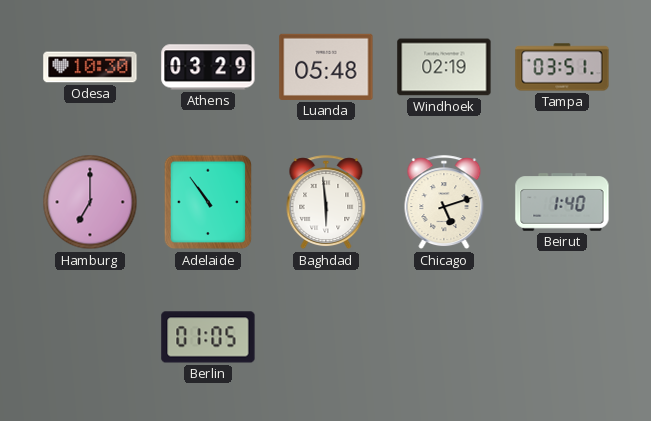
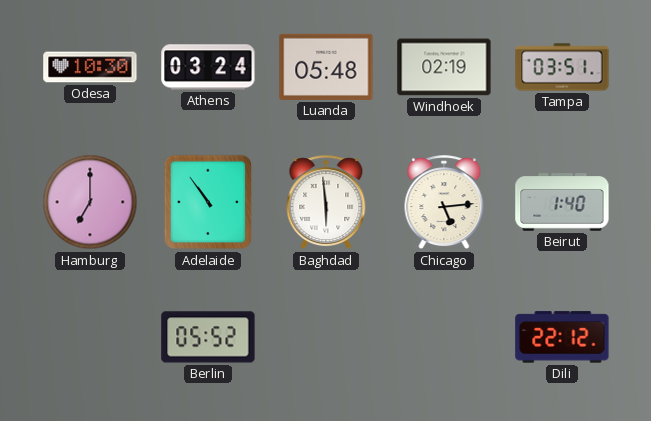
Athens: 03:29 -> 03:24
Chicago: 5:12 -> 5:14
Berlin: 01:05 -> 05:52
Dili: none -> 22:12
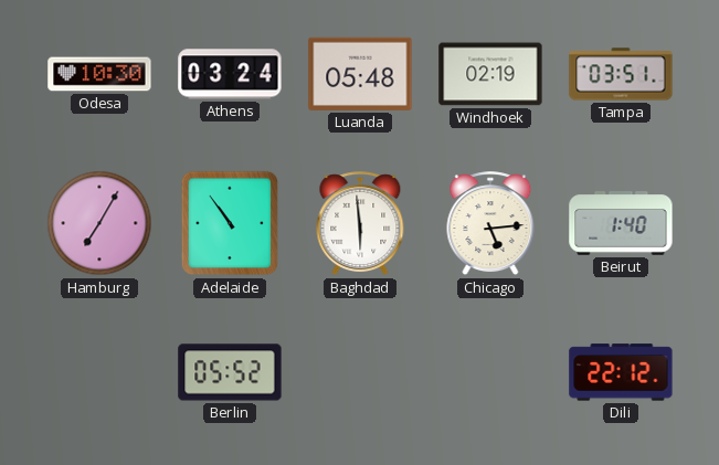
Hamburg: 7:00 -> 7:05
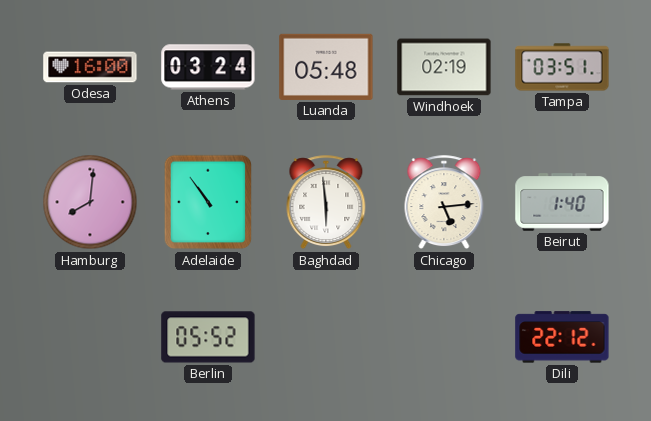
Odesa: 10:30 -> 16:00
Hamburg: 7:05 -> 8:01
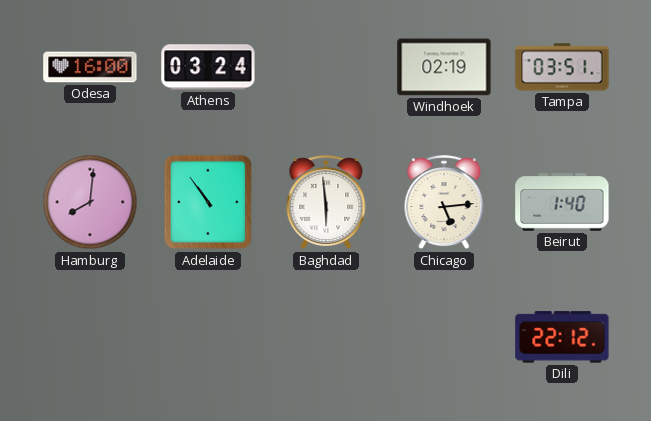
Luanda: 05:48 -> none
Berlin: 05:52 -> none
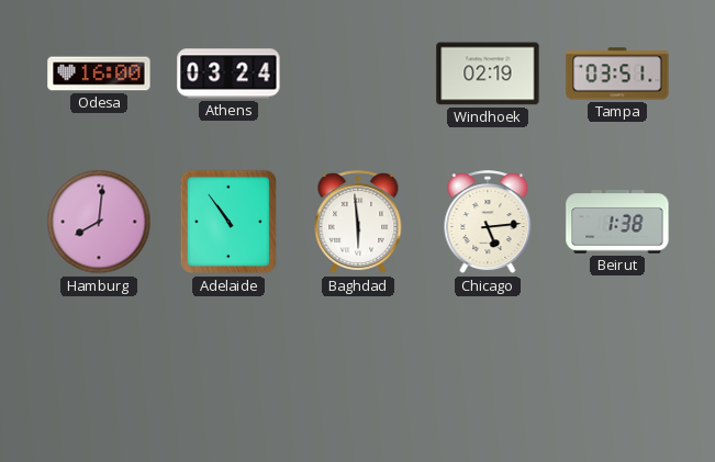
Beirut: 1:40 -> 1:38
Dili: 22:12 -> none
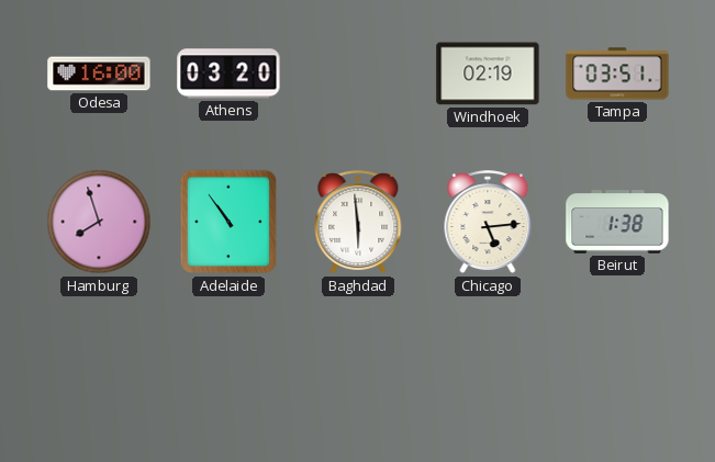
Athens: 03:24 -> 03:20
Hamburg: 8:01 -> 7:57
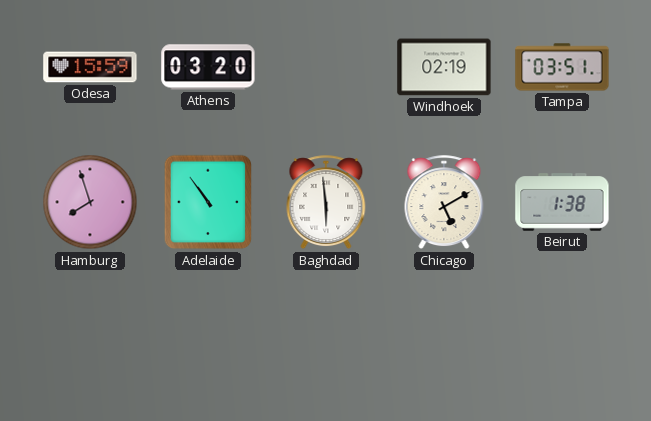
Odesa: 16:00 -> 15:59
Chicago: 5:14 -> 5:10
